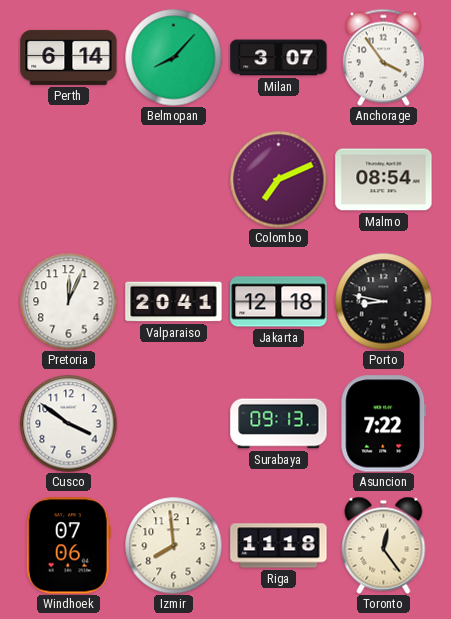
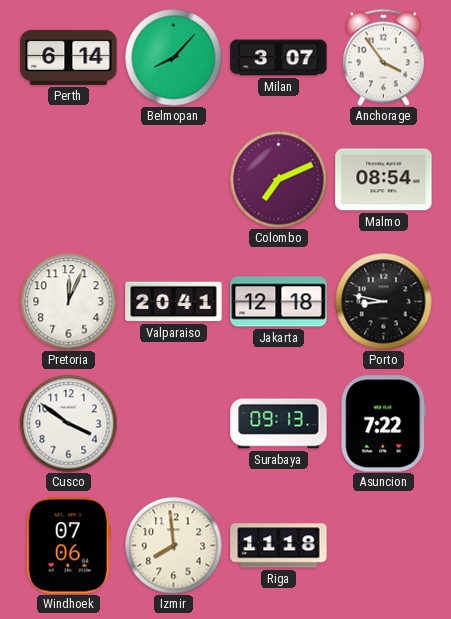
Toronto: 12:24 -> none
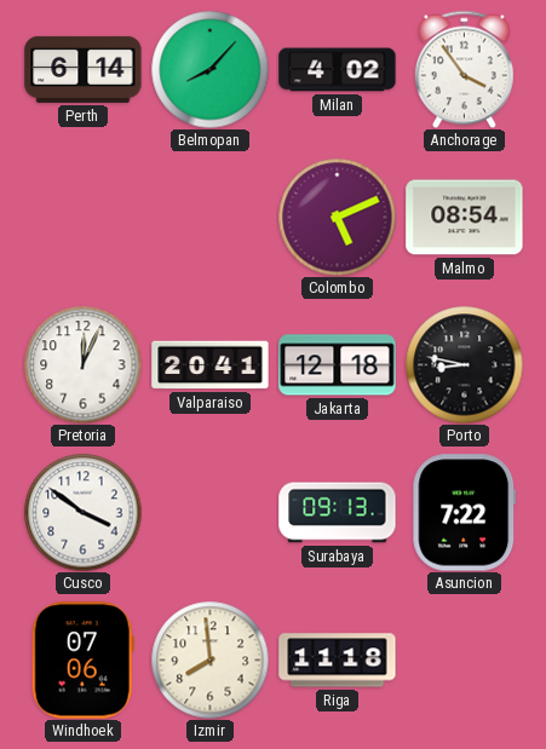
Milan: 3:07 -> 4:02
Colombo: 7:11 -> 5:11
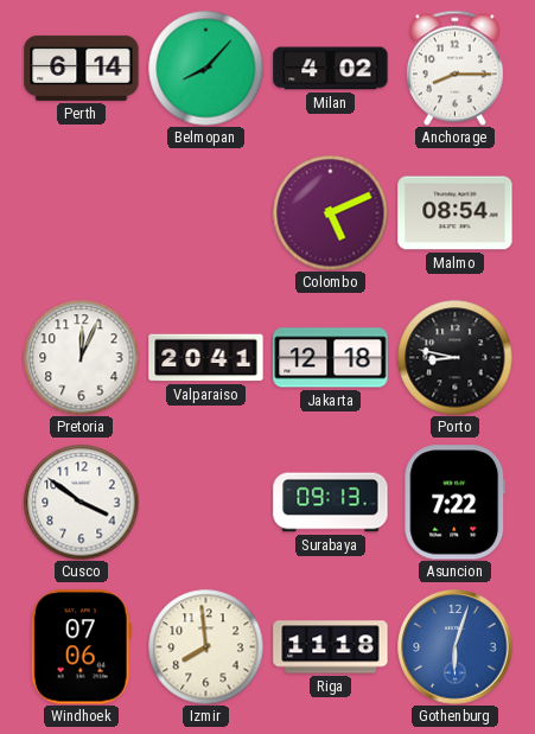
Anchorage: 3:54 -> 8:15
Gothenburg: none -> 6:03
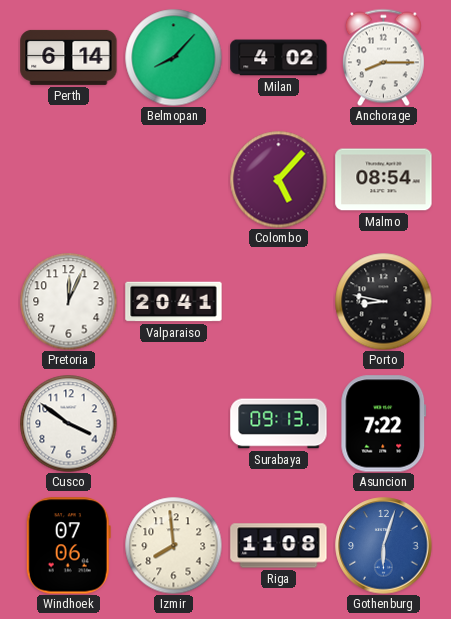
Colombo: 5:11 -> 5:07
Jakarta: 12:18 -> none
Riga: 11:18 -> 11:08
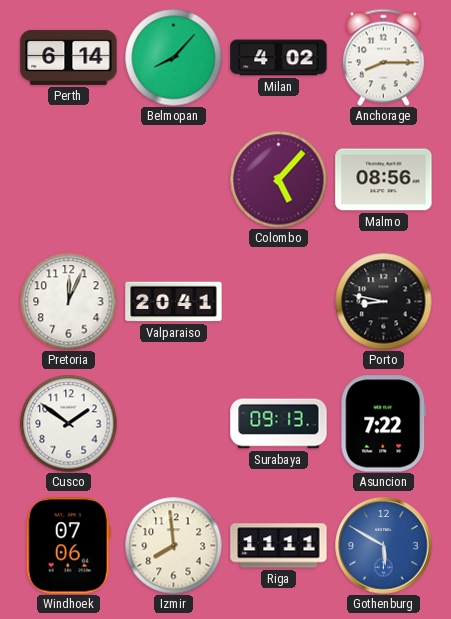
Malmo: 08:54 -> 08:56
Cusco: 3:51 -> 1:51
Riga: 11:08 -> 11:11
Gothenburg: 6:03 -> 5:50
